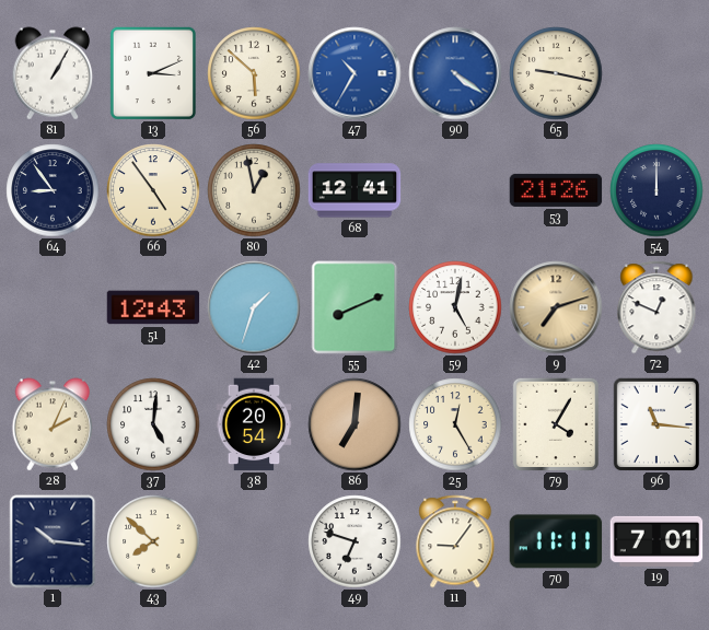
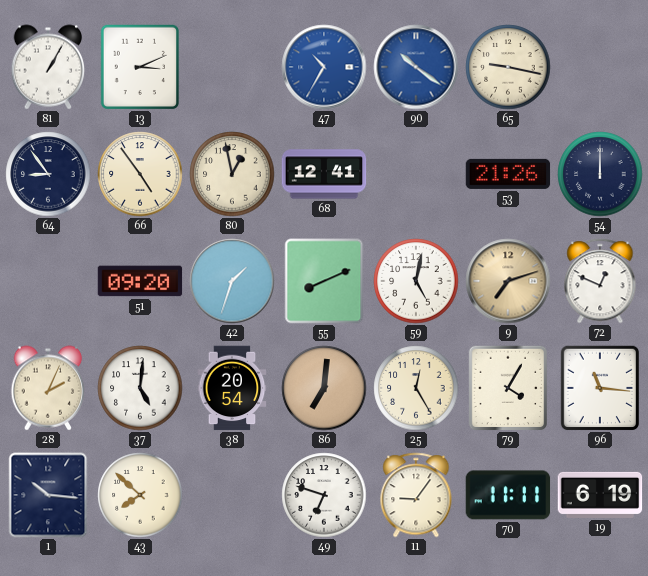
56: 5:52 -> none
90: 4:21 -> 10:21
51: 12:43 -> 09:20
19: 7:01 -> 6:19
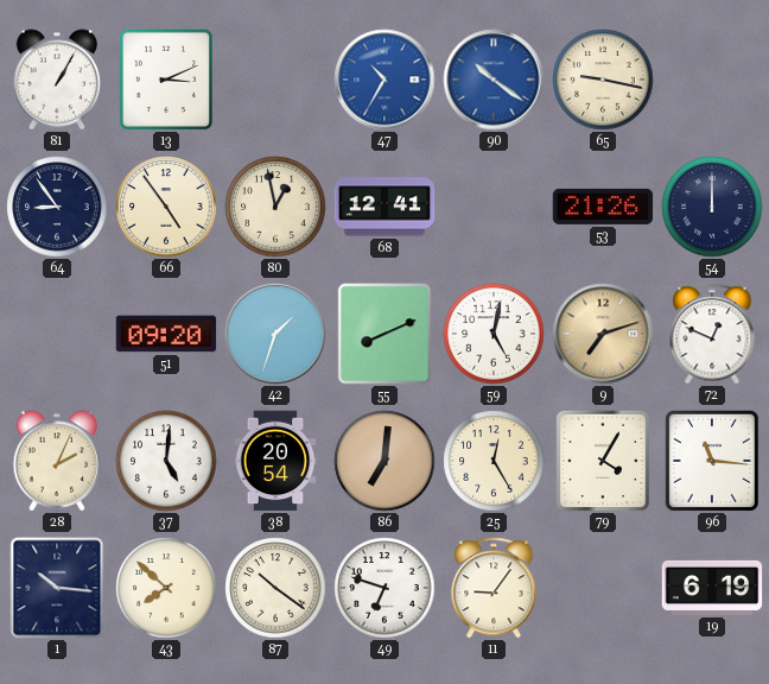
87: none -> 10:21
70: 11:11 -> none
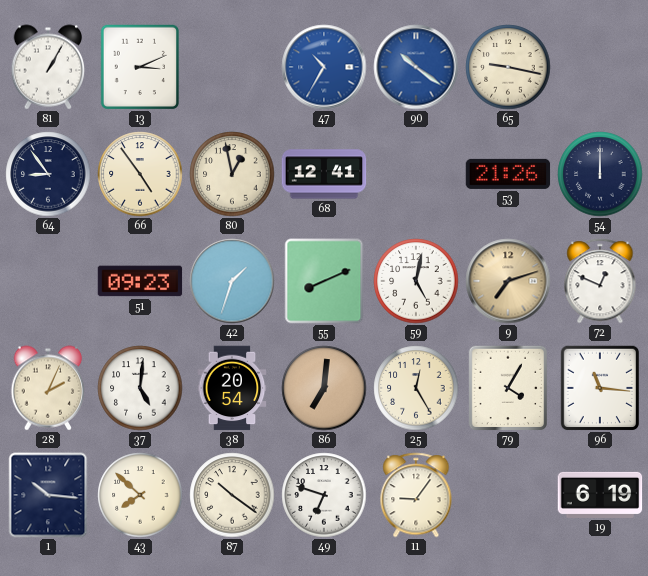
51: 09:20 -> 09:23
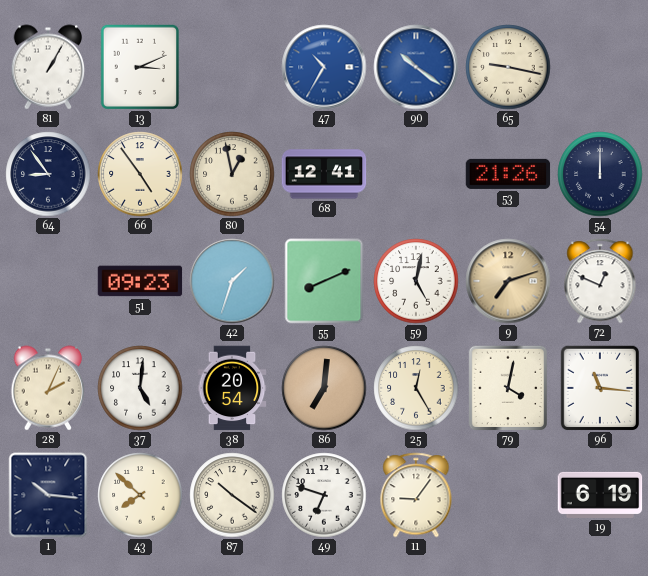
79: 4:05 -> 4:02
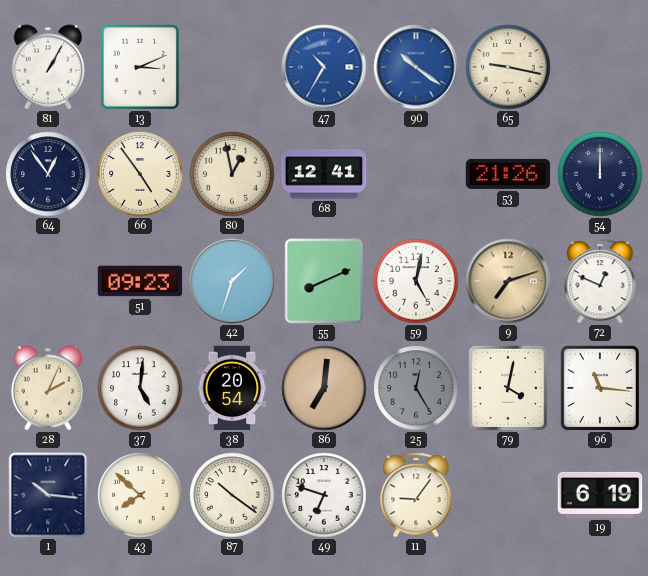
64: 8:54 -> 12:54
25 dial: cream -> grey
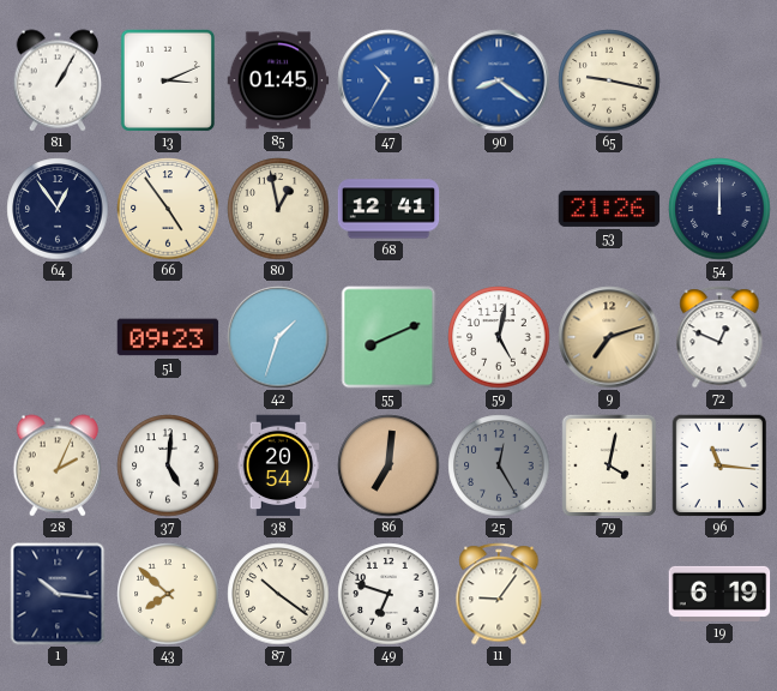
85: none -> 01:45
90: 10:21 -> 8:21
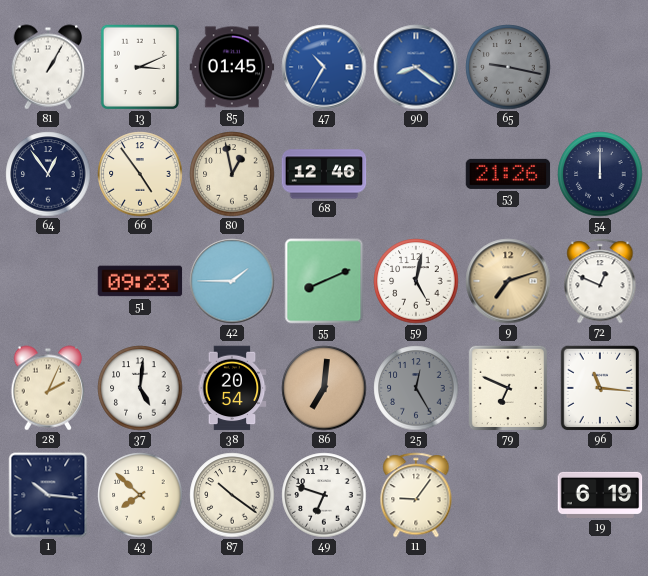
65 dial: cream -> grey
68: 12:41 -> 12:46
42: 1:33 -> 1:45
79: 4:02 -> 6:49
